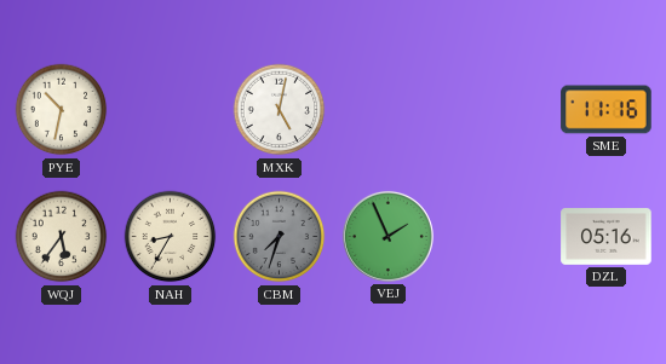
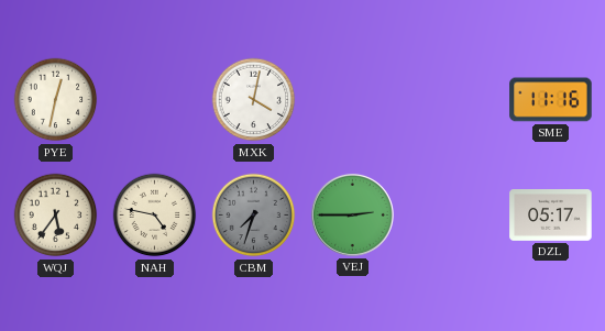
PYE: 10:32 -> 12:32
MXK: 5:02 -> 4:02
NAH: 8:35 -> 4:47
VEJ: 1:56 -> 2:45
DZL: 05:16 -> 05:17
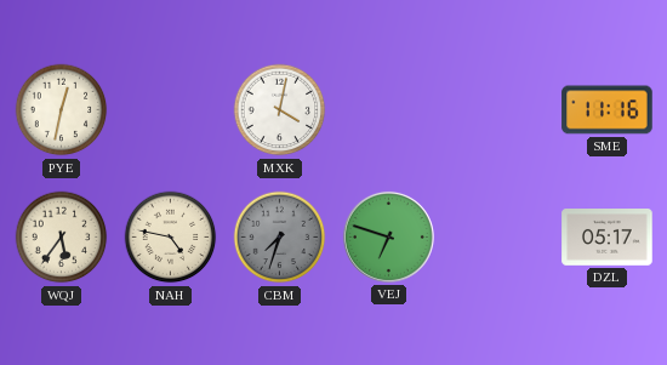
VEJ: 2:45 -> 6:48
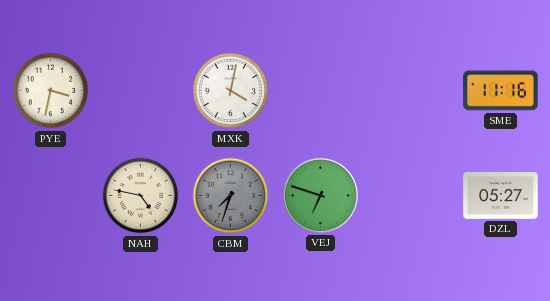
PYE: 12:32 -> 3:32
WQJ: 5:36 -> none
DZL: 05:17 -> 05:27
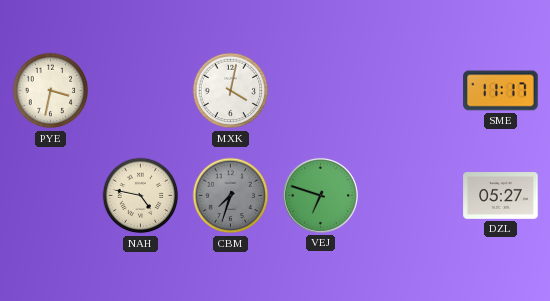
SME: 11:16 -> 11:17
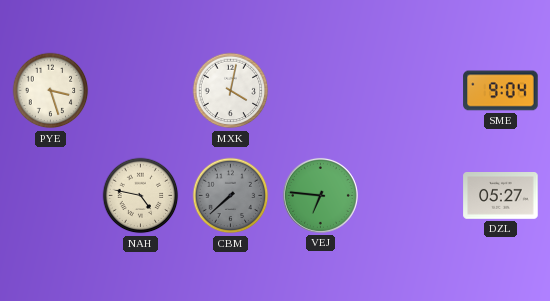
PYE: 3:32 -> 3:27
SME: 11:17 -> 9:04
CBM: 7:33 -> 7:38
VEJ: 6:48 -> 6:46
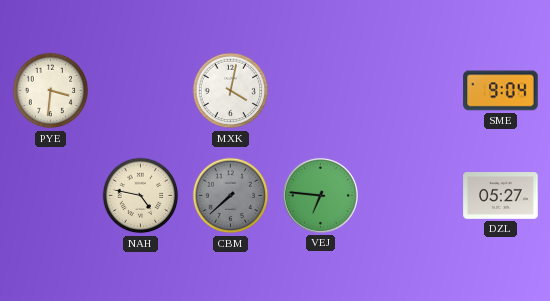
PYE: 3:27 -> 3:31
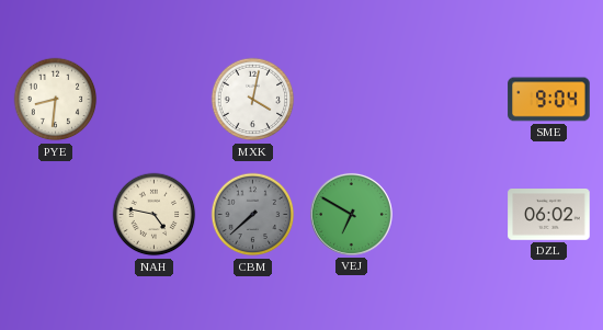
PYE: 3:31 -> 8:31
VEJ: 6:46 -> 6:50
DZL: 05:27 -> 06:02
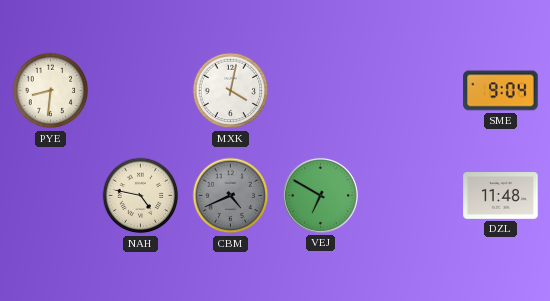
CBM: 7:38 -> 4:41
DZL: 06:02 -> 11:48
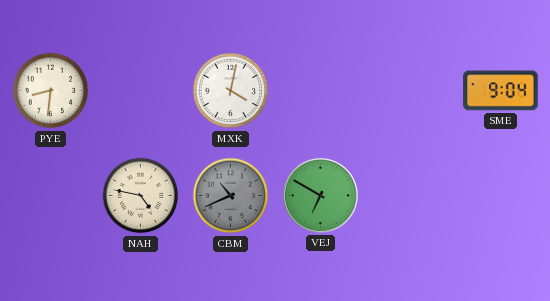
CBM: 4:41 -> 10:41
DZL: 11:48 -> none
